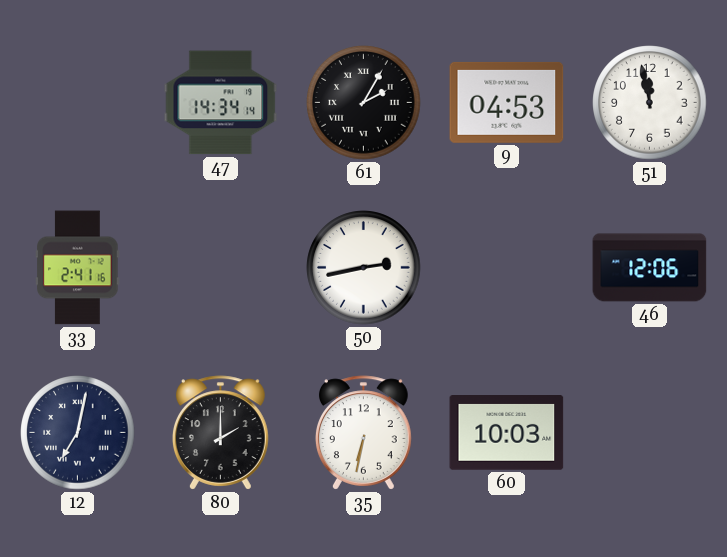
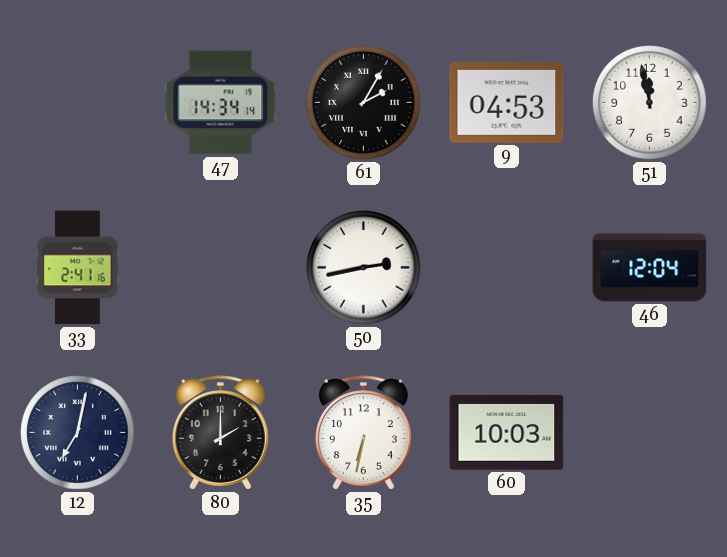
46: 12:06 -> 12:04
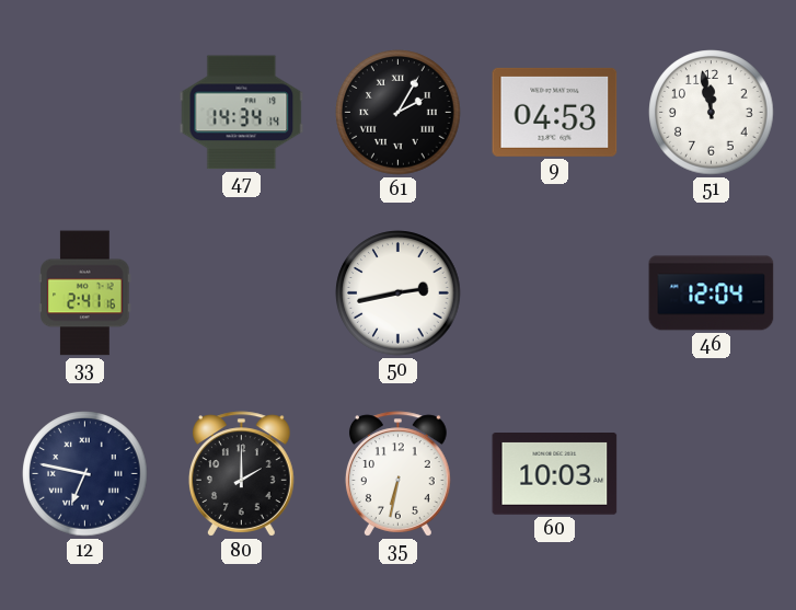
12: 7:02 -> 6:47
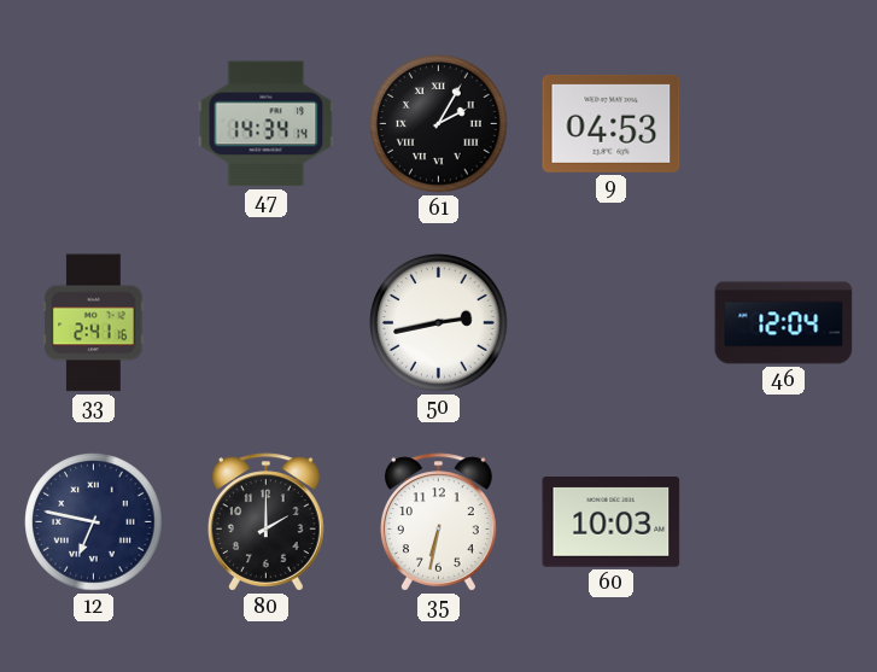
51: 11:58 -> none
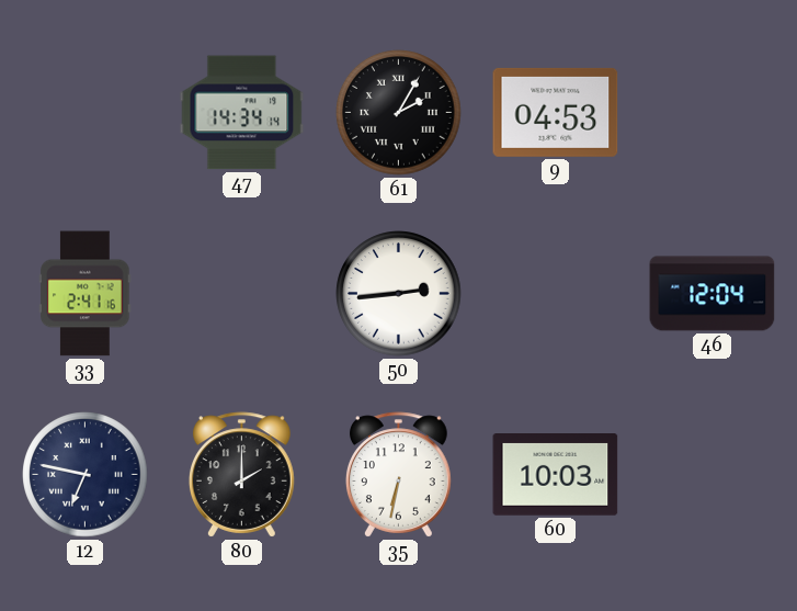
50: 2:43 -> 2:44
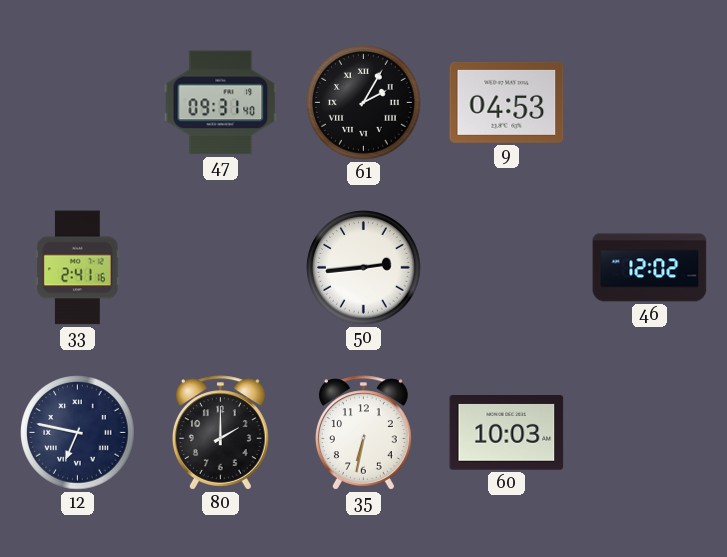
47: 14:34 -> 09:31
46: 12:04 -> 12:02
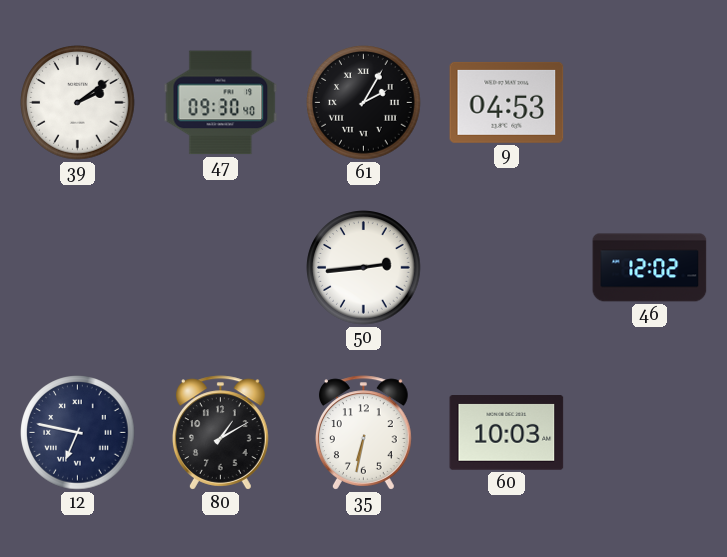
39: none -> 2:09
47: 09:31 -> 09:30
33: 2:41 -> none
80: 2:00 -> 1:10
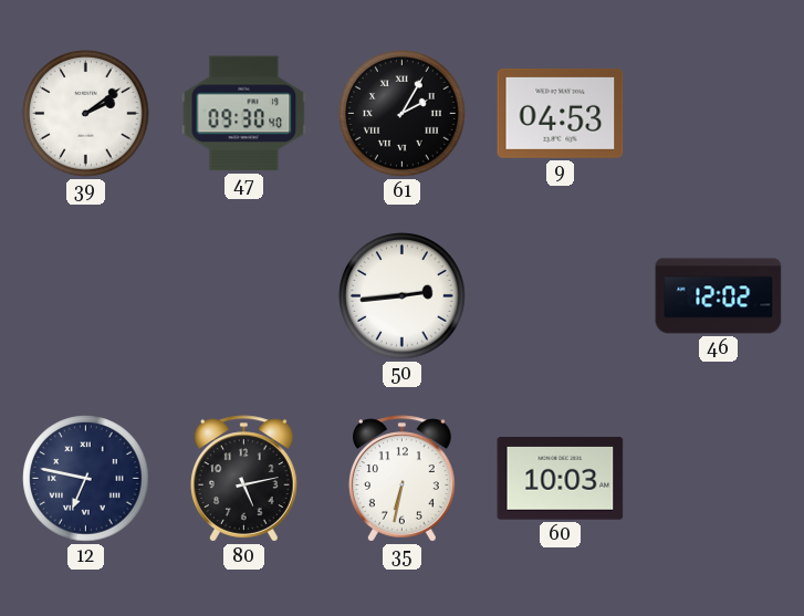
80: 1:10 -> 5:13
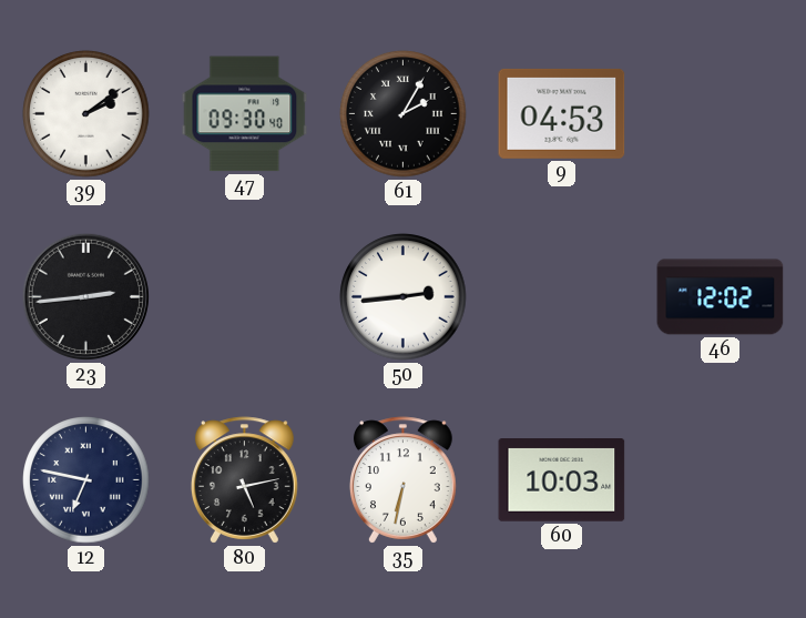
23: none -> 2:44
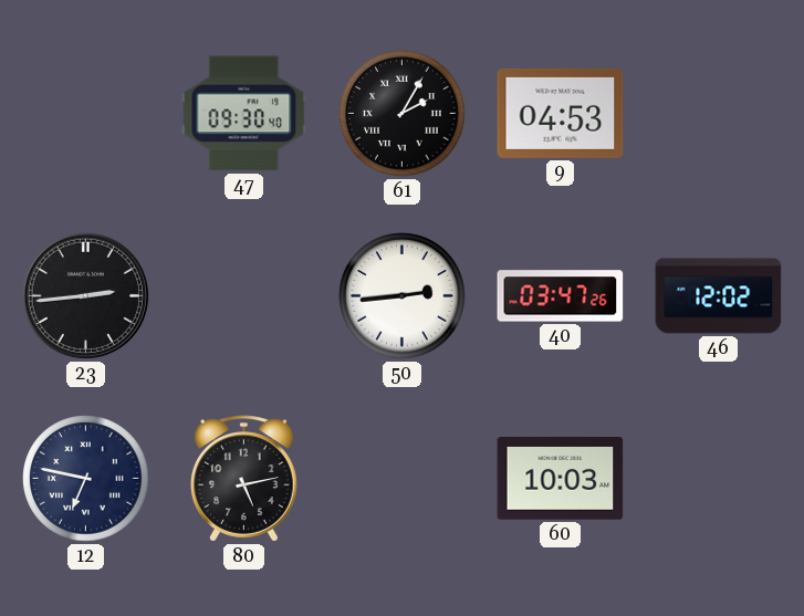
39: 2:09 -> none
40: none -> 03:47
35: 6:32 -> none
